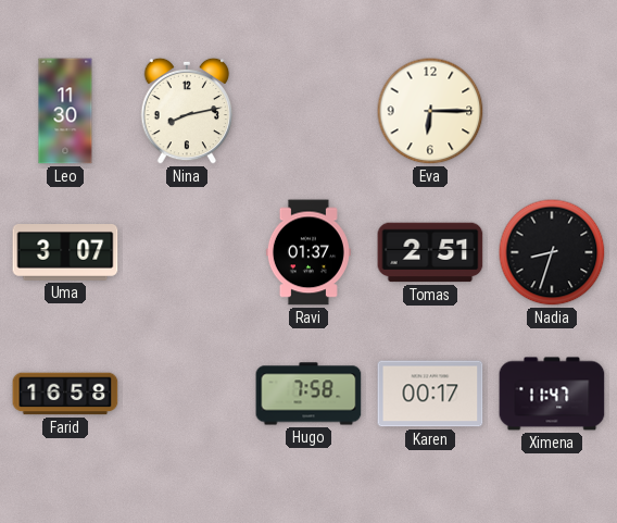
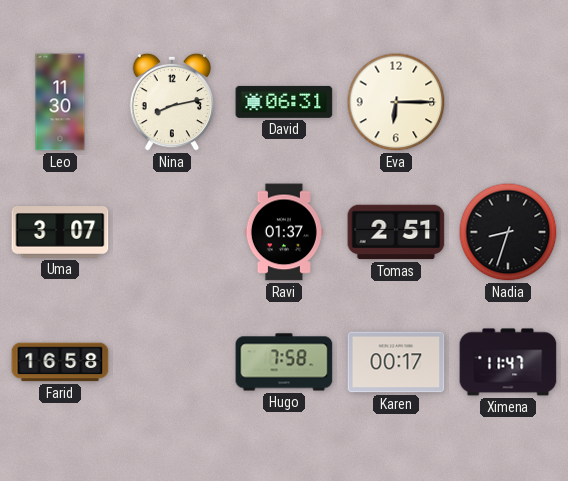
David: none -> 06:31
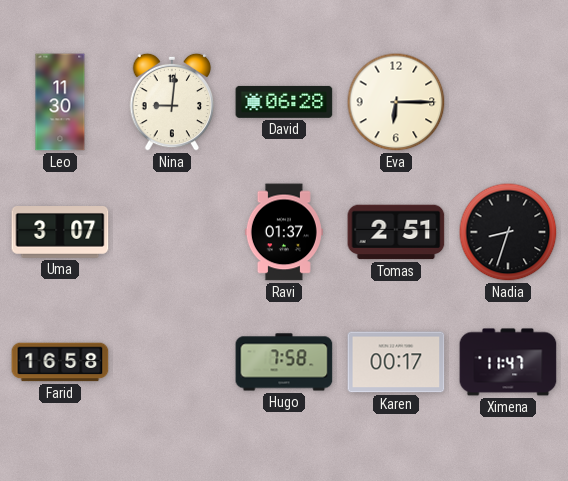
Nina: 8:13 -> 9:01
David: 06:31 -> 06:28
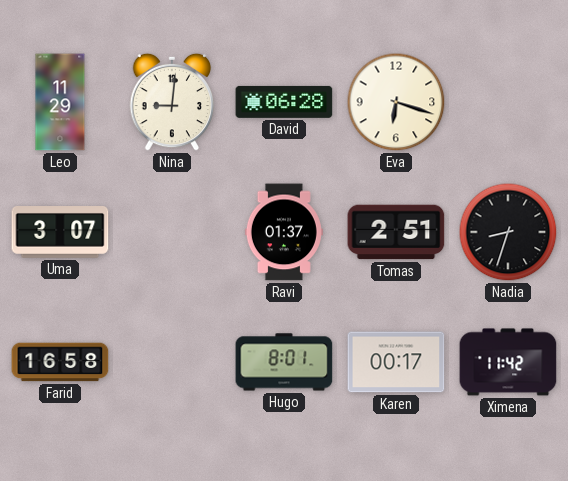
Leo: 11:30 -> 11:29
Eva: 6:15 -> 6:18
Hugo: 7:58 -> 8:01
Ximena: 11:47 -> 11:42
